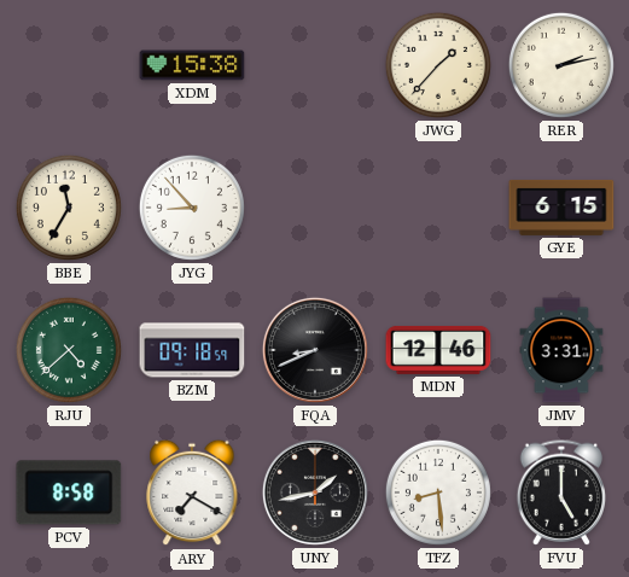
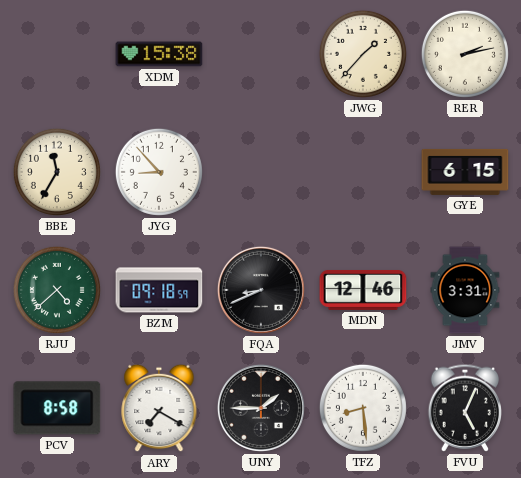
UNY: 1:43 -> 1:45
FVU: 5:00 -> 5:04
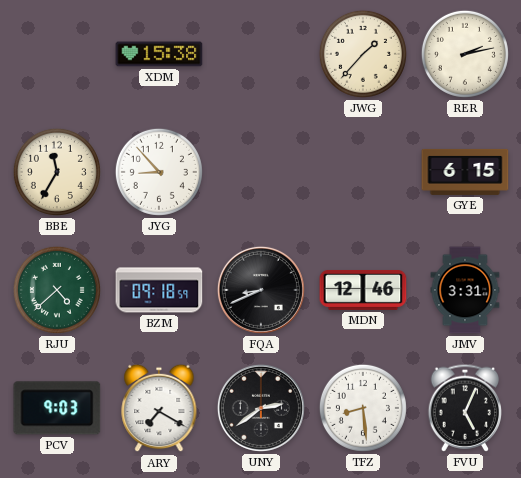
PCV: 8:58 -> 9:03
UNY: 1:45 -> 2:39
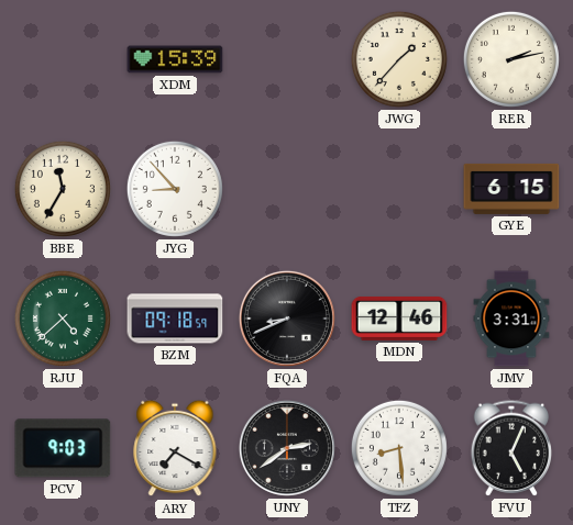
XDM: 15:38 -> 15:39
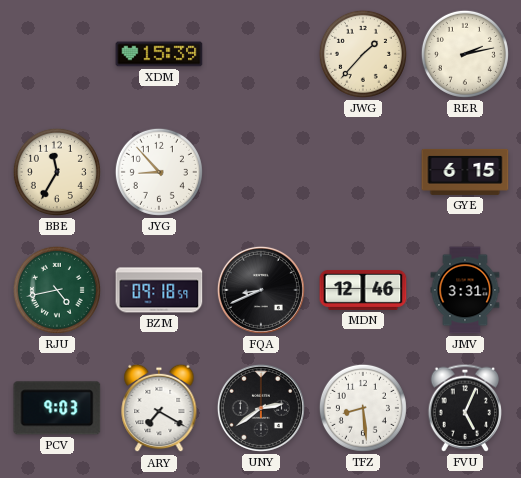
RJU: 4:38 -> 4:43
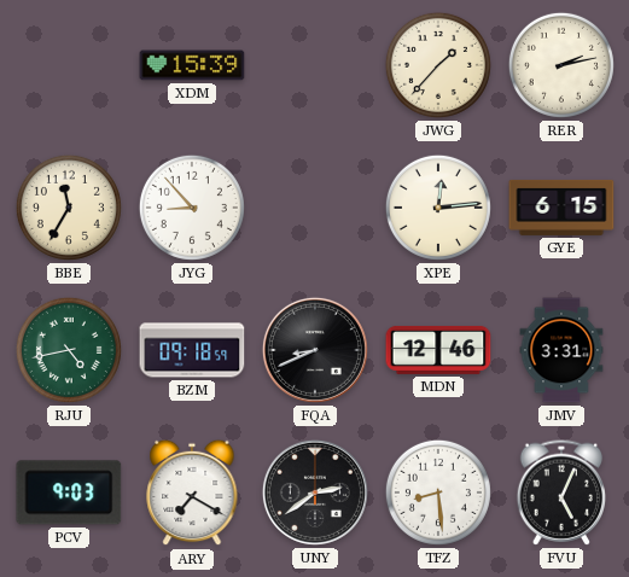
XPE: none -> 12:14
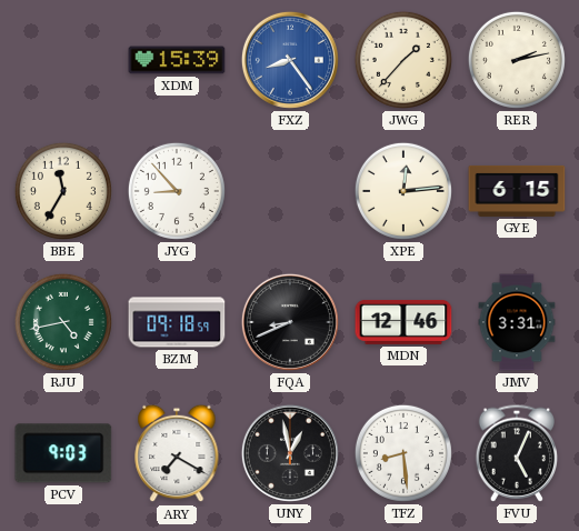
FXZ: none -> 8:24
UNY: 2:39 -> 12:58
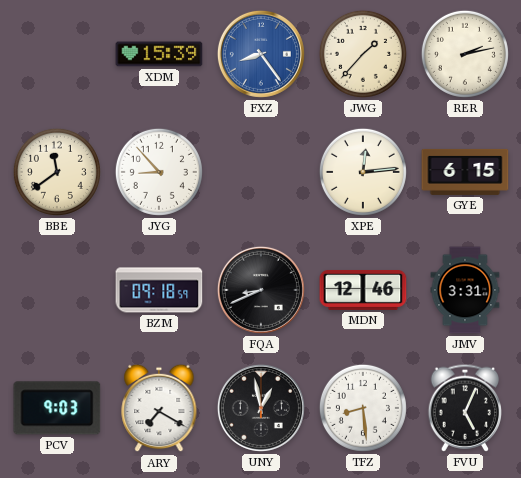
BBE: 11:35 -> 11:39
RJU: 4:43 -> none
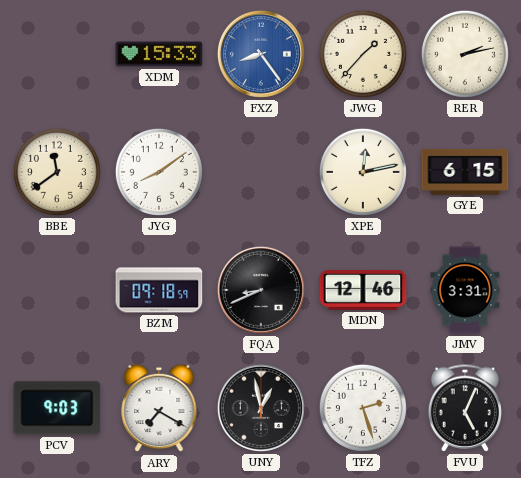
XDM: 15:39 -> 15:33
JYG: 8:53 -> 8:09
XPE: 12:14 -> 12:13
TFZ: 8:29 -> 2:27
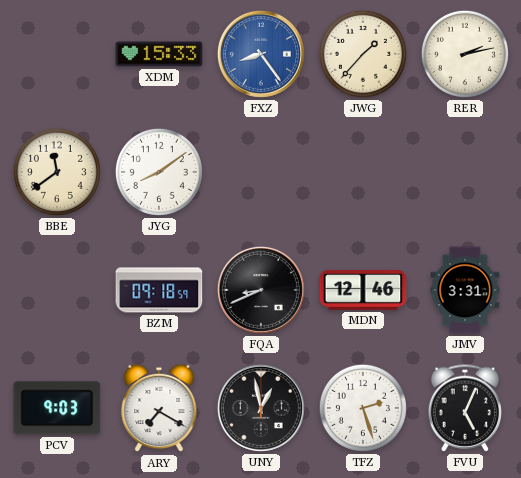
XPE: 12:13 -> none
GYE: 6:15 -> none
